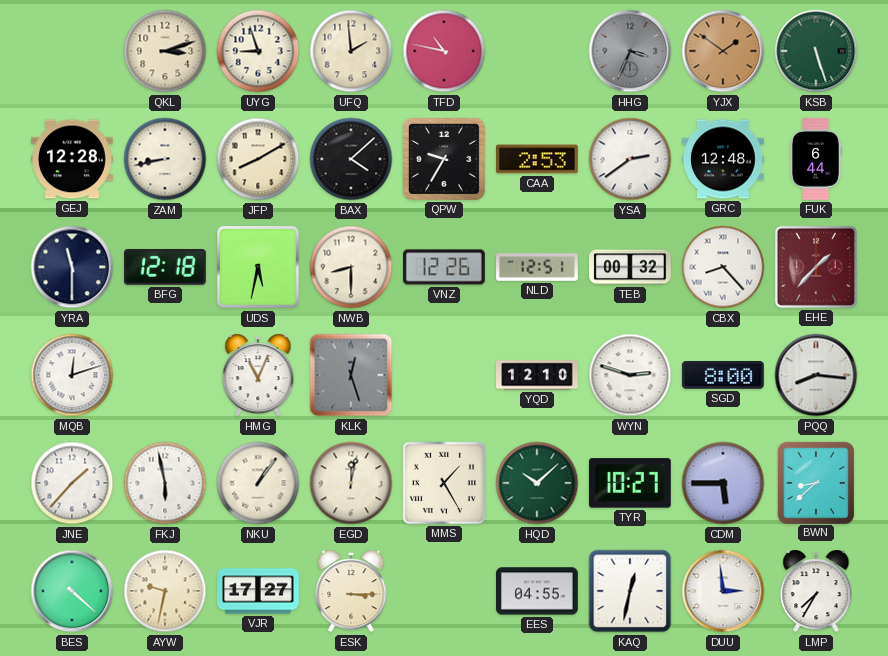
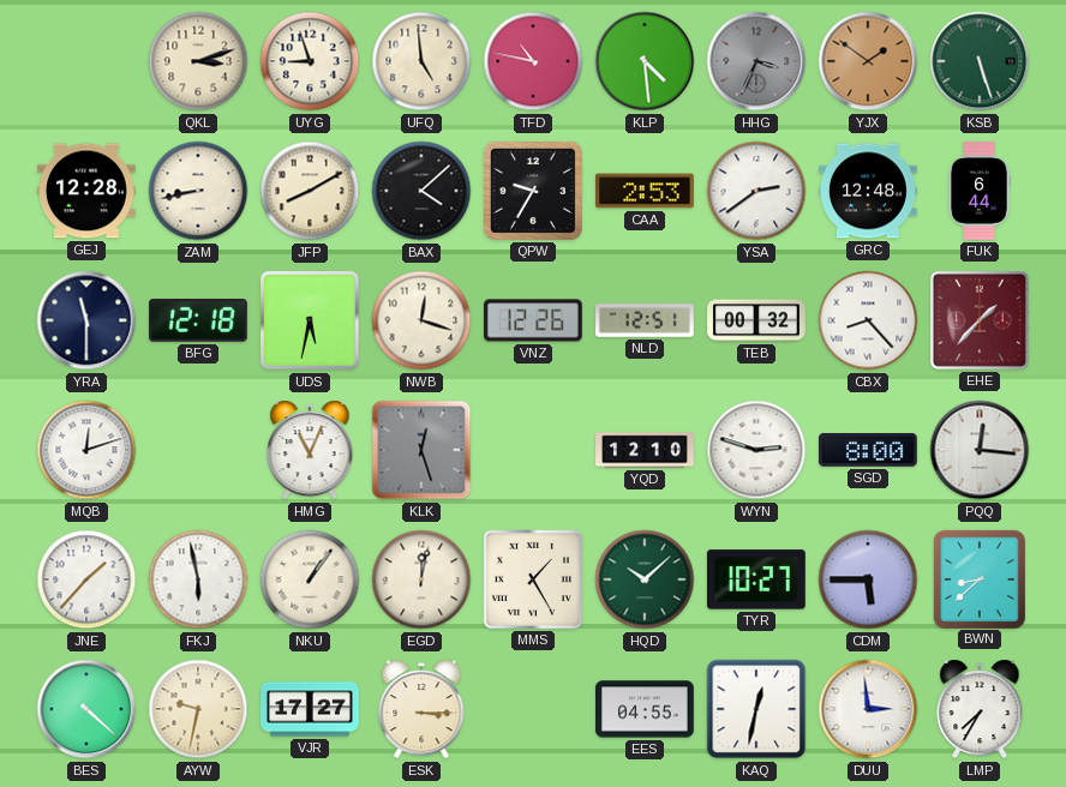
UFQ: 1:59 -> 4:59
KLP: none -> 4:29
NWB: 8:30 -> 12:18
PQQ: 8:16 -> 12:16
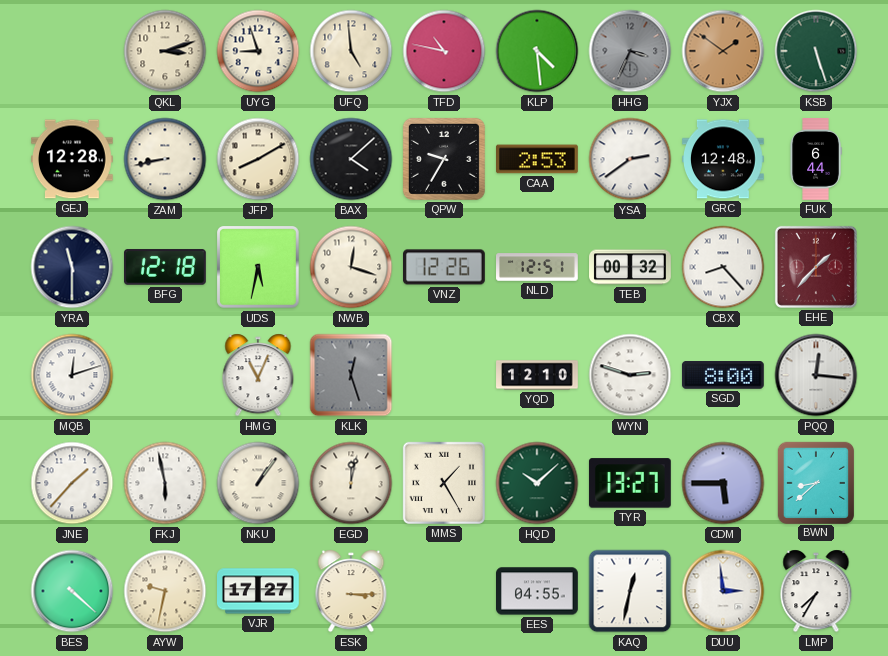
TYR: 10:27 -> 13:27
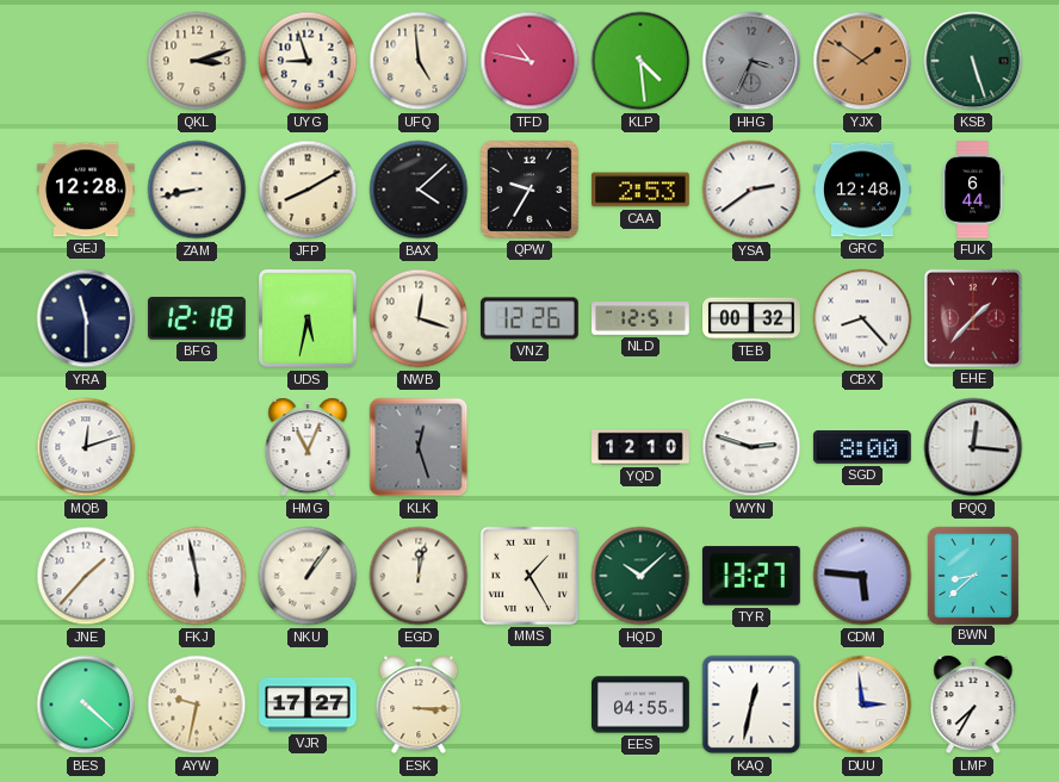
CDM: 5:45 -> 5:46
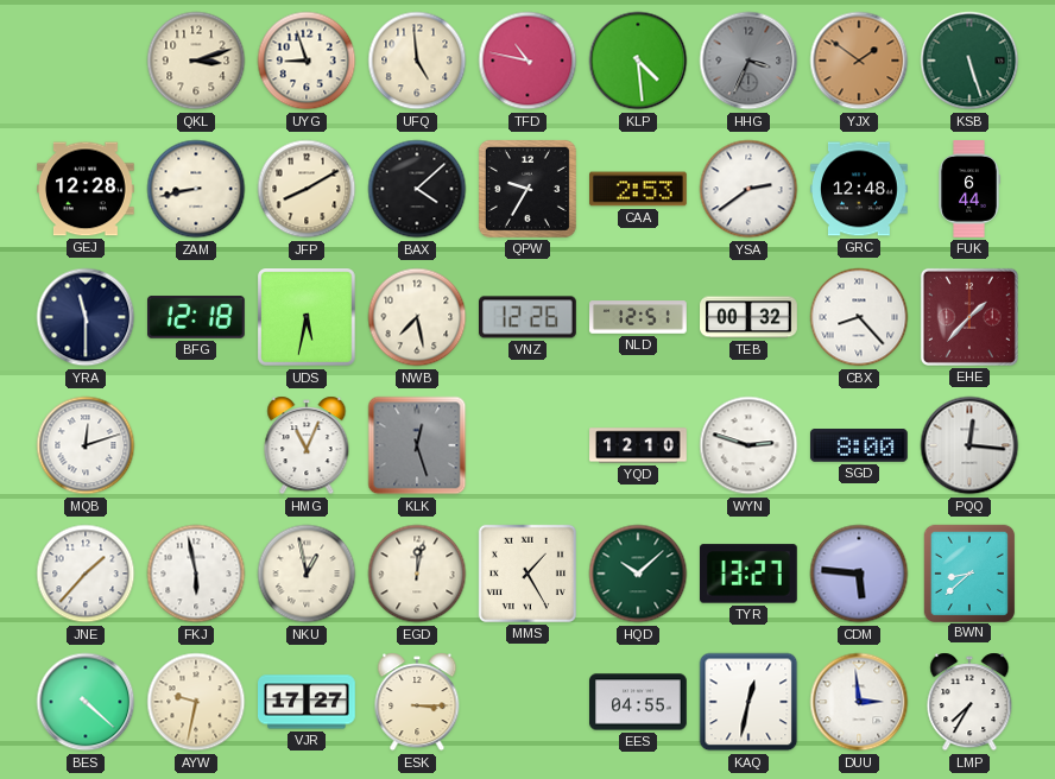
NWB: 12:18 -> 7:28
NKU: 1:06 -> 12:58
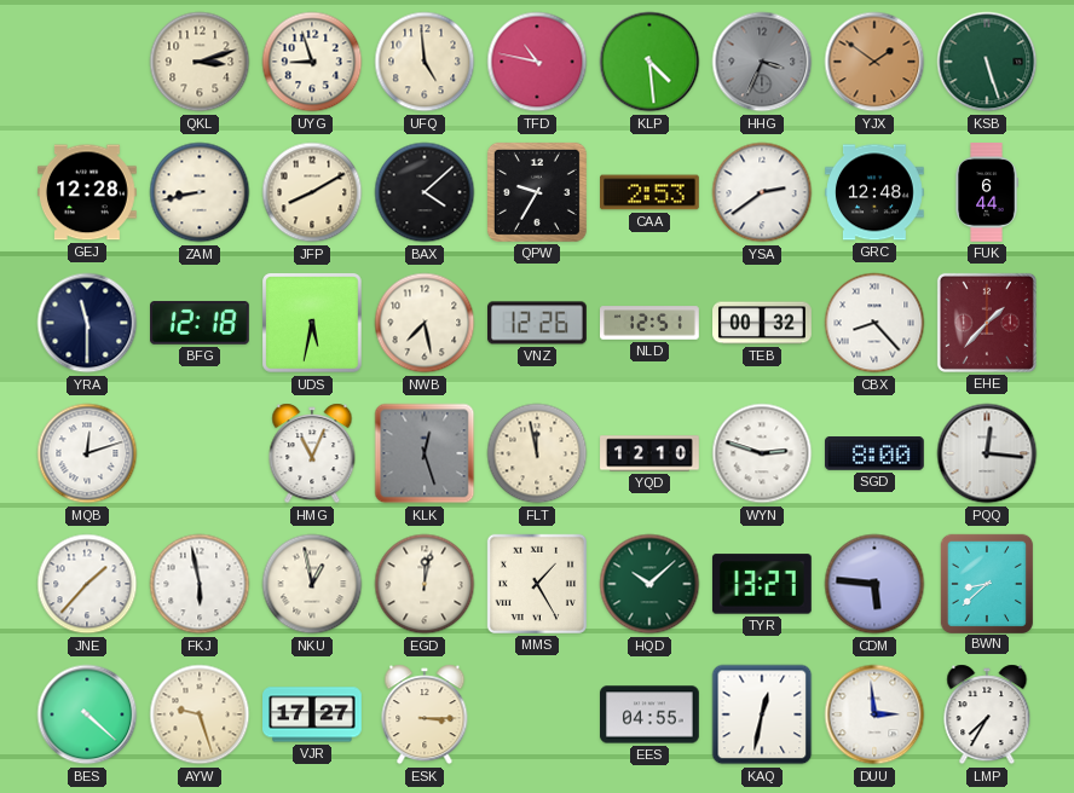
FLT: none -> 11:58
AYW: 9:32 -> 9:27
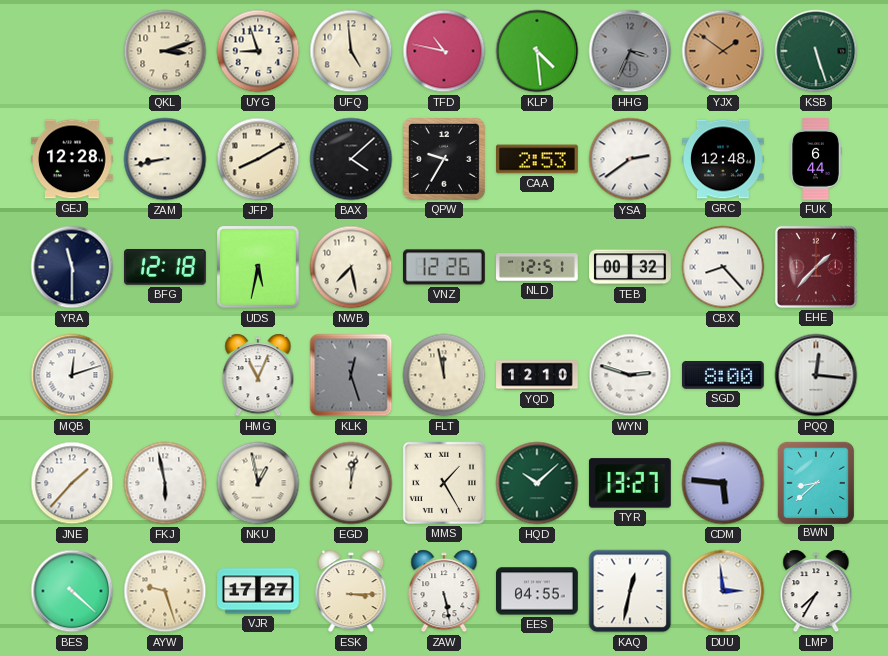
ZAW: none -> 5:28
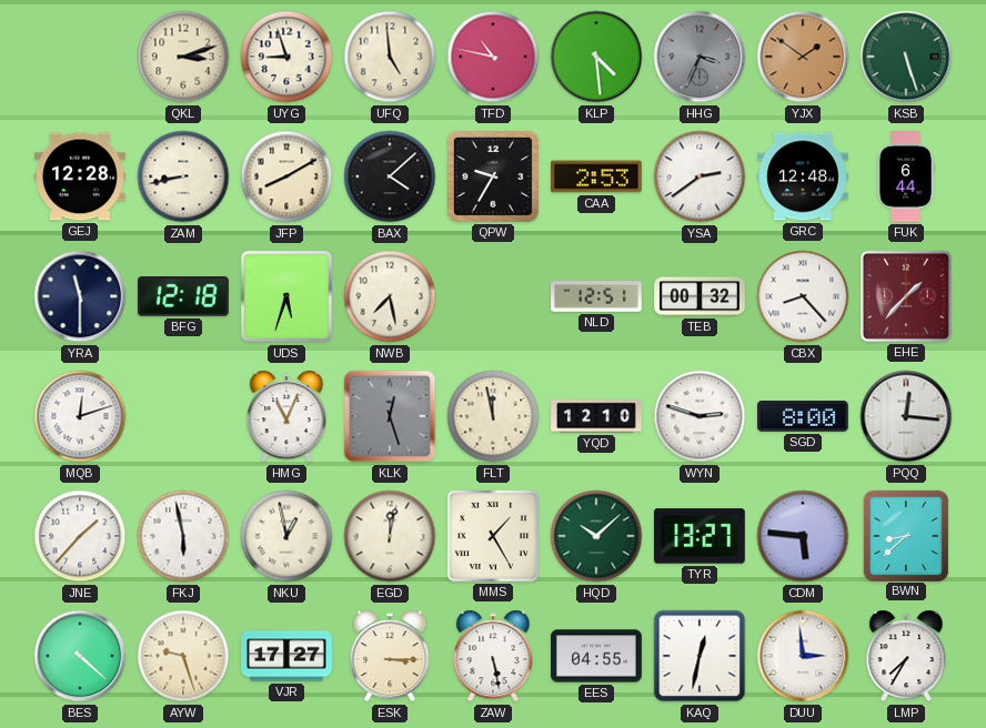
UDS: 5:32 -> 5:33
VNZ: 12:26 -> none
